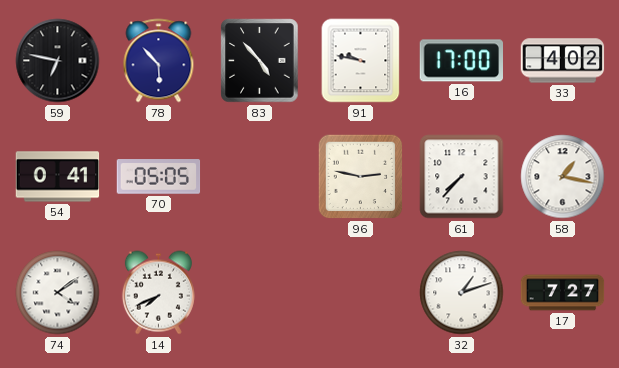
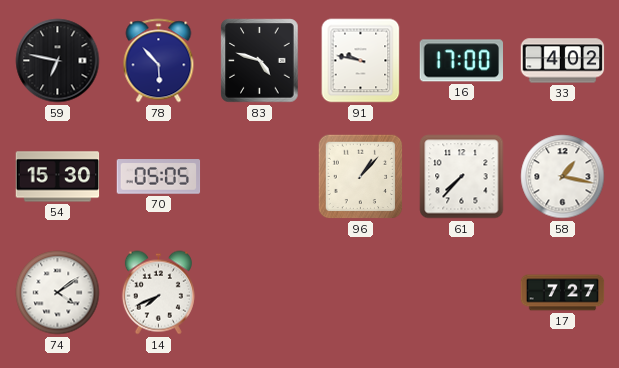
83: 4:53 -> 4:48
54: 0:41 -> 15:30
96: 2:47 -> 1:07
32: 1:12 -> none
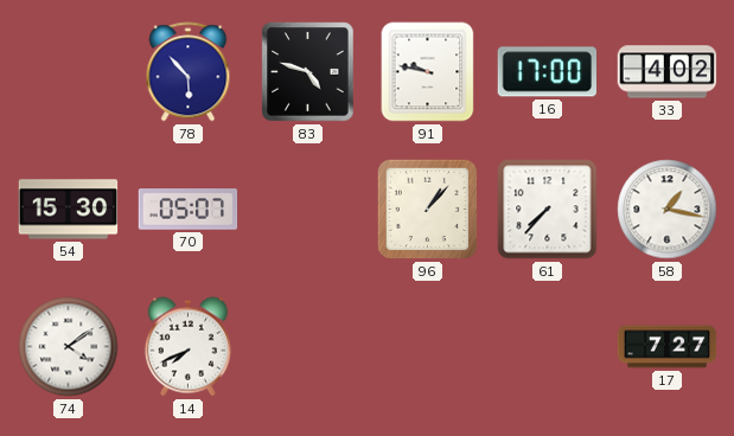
59: 6:47 -> none
70: 05:05 -> 05:07
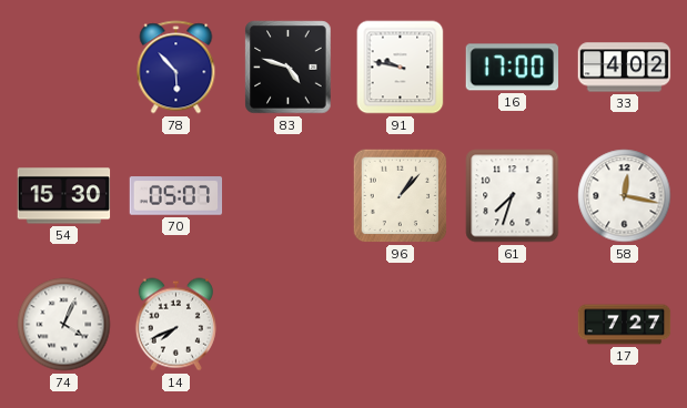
61: 7:37 -> 7:33
58: 1:17 -> 12:17
74: 4:09 -> 4:04
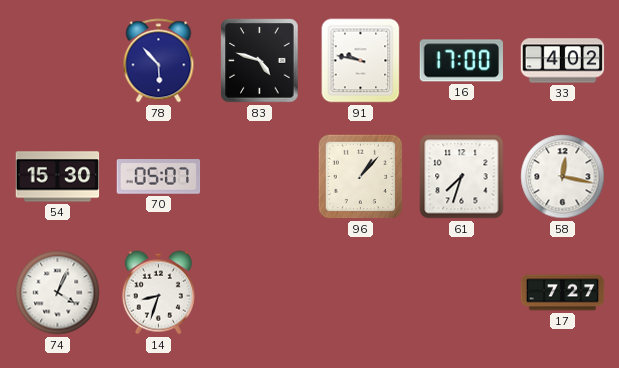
14: 7:41 -> 8:33
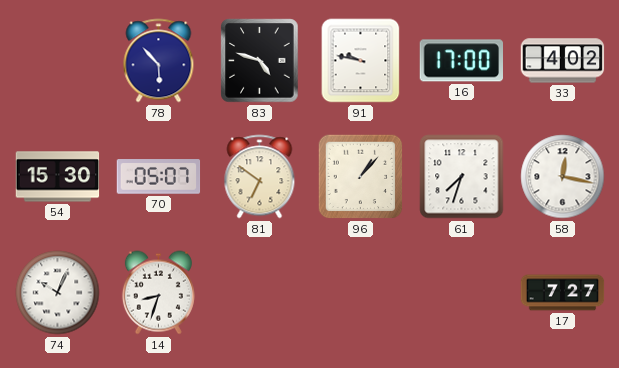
81: none -> 6:51
74: 4:04 -> 10:04
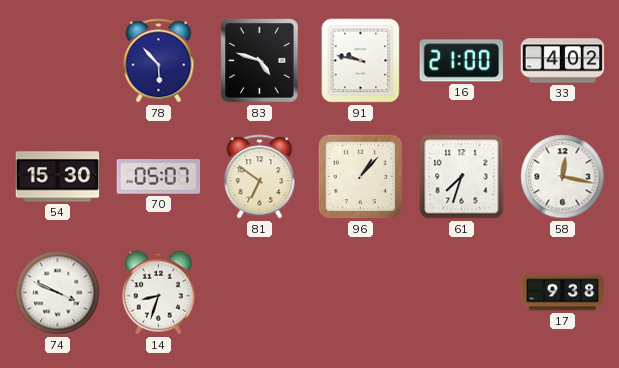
16: 17:00 -> 21:00
74: 10:04 -> 3:49
17: 7:27 -> 9:38
